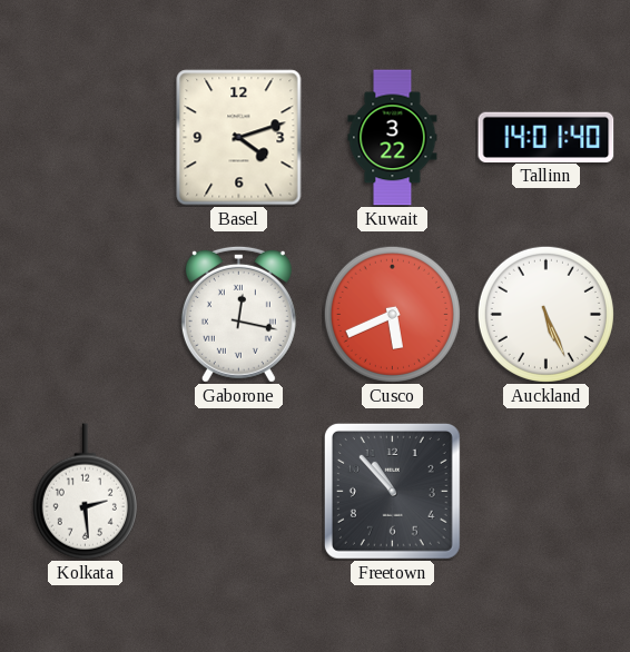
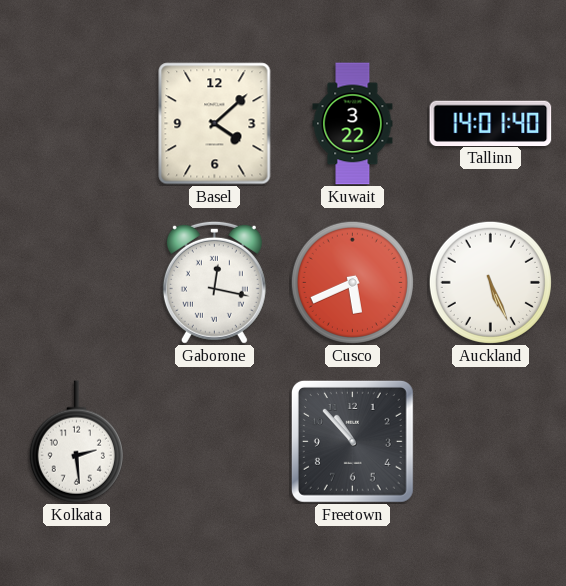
Basel: 4:12 -> 4:08
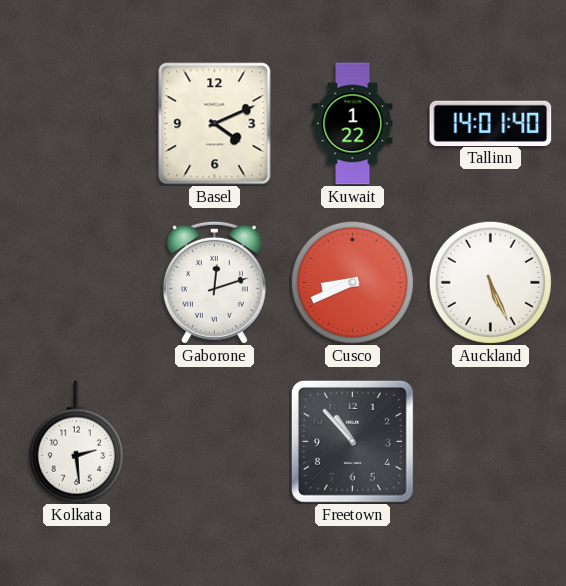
Basel: 4:08 -> 4:11
Kuwait: 3:22 -> 1:22
Gaborone: 12:17 -> 12:12
Cusco: 5:41 -> 8:41
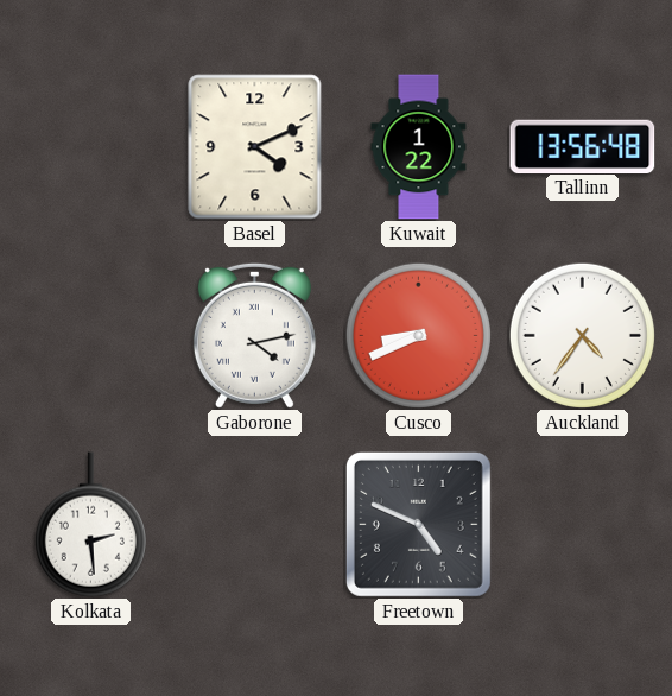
Tallinn: 14:01 -> 13:56
Gaborone: 12:12 -> 4:13
Auckland: 5:26 -> 4:36
Freetown: 10:53 -> 4:49
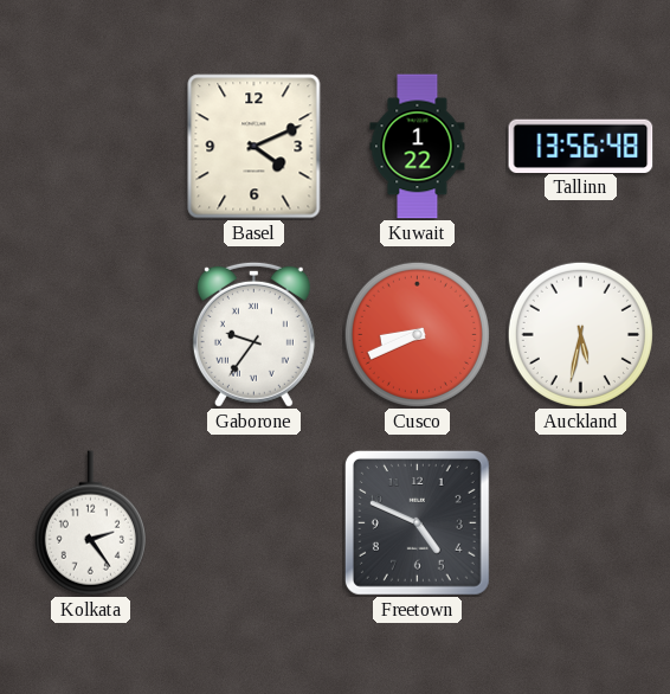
Gaborone: 4:13 -> 9:36
Auckland: 4:36 -> 5:32
Kolkata: 2:29 -> 2:24
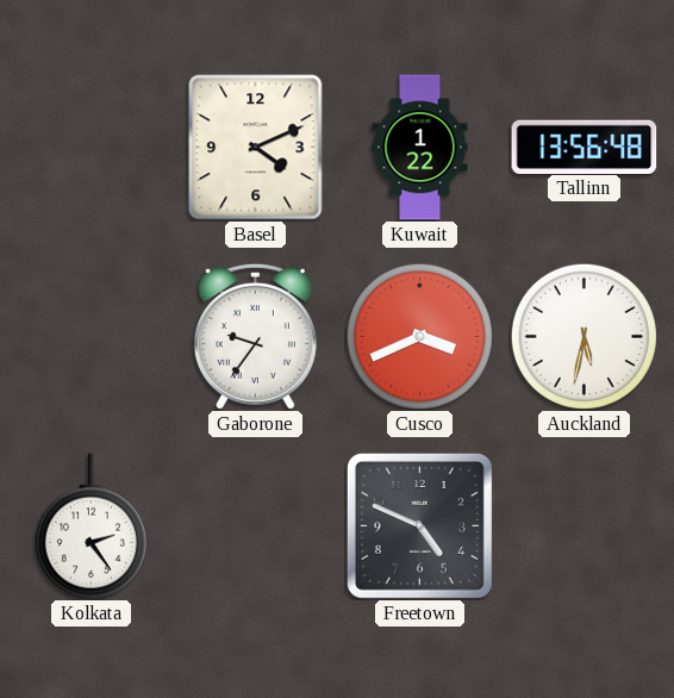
Cusco: 8:41 -> 3:41
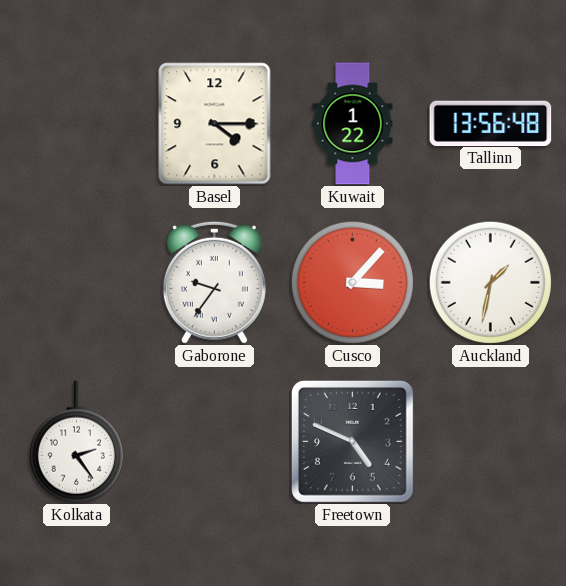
Basel: 4:11 -> 4:15
Cusco: 3:41 -> 3:07
Auckland: 5:32 -> 1:32
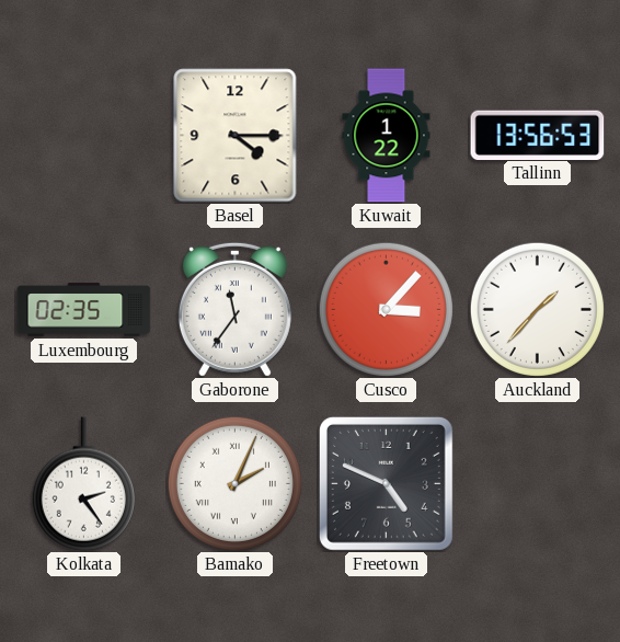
Tallinn: 13:56:48 -> 13:56:53
Luxembourg: none -> 02:35
Gaborone: 9:36 -> 11:36
Auckland: 1:32 -> 1:37
Bamako: none -> 2:04
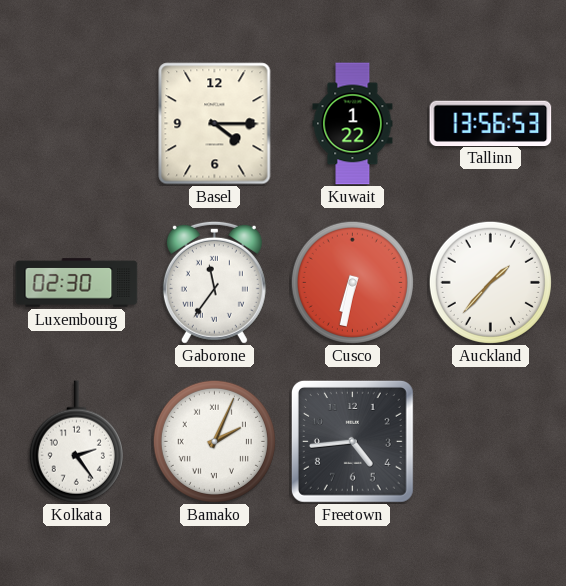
Luxembourg: 02:35 -> 02:30
Cusco: 3:07 -> 6:32
Freetown: 4:49 -> 4:44
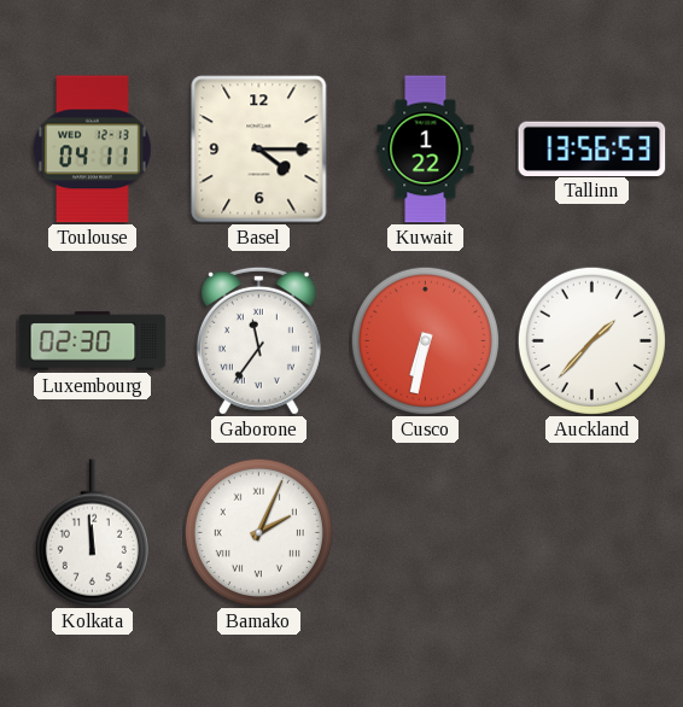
Toulouse: none -> 04:11
Kolkata: 2:24 -> 11:59
Freetown: 4:44 -> none
